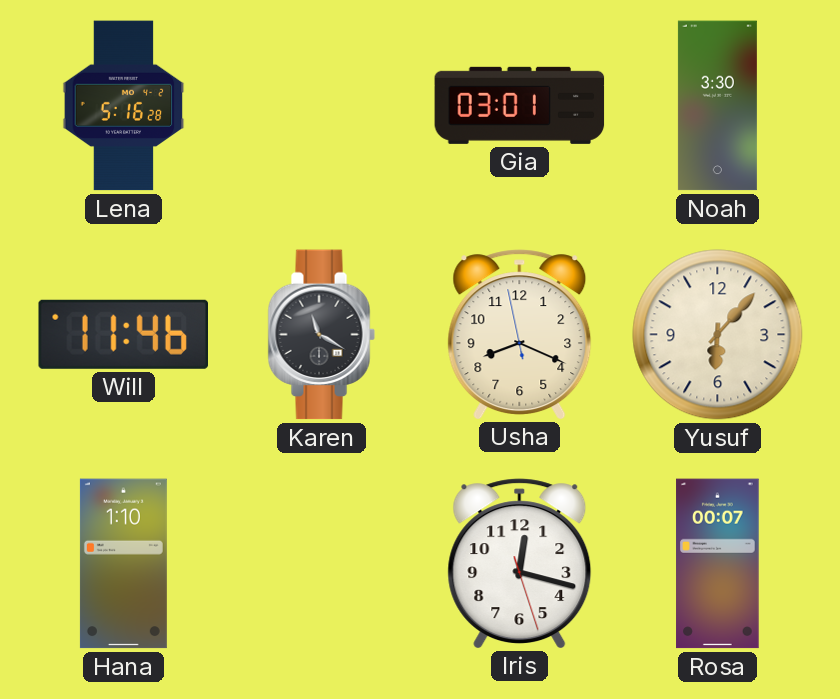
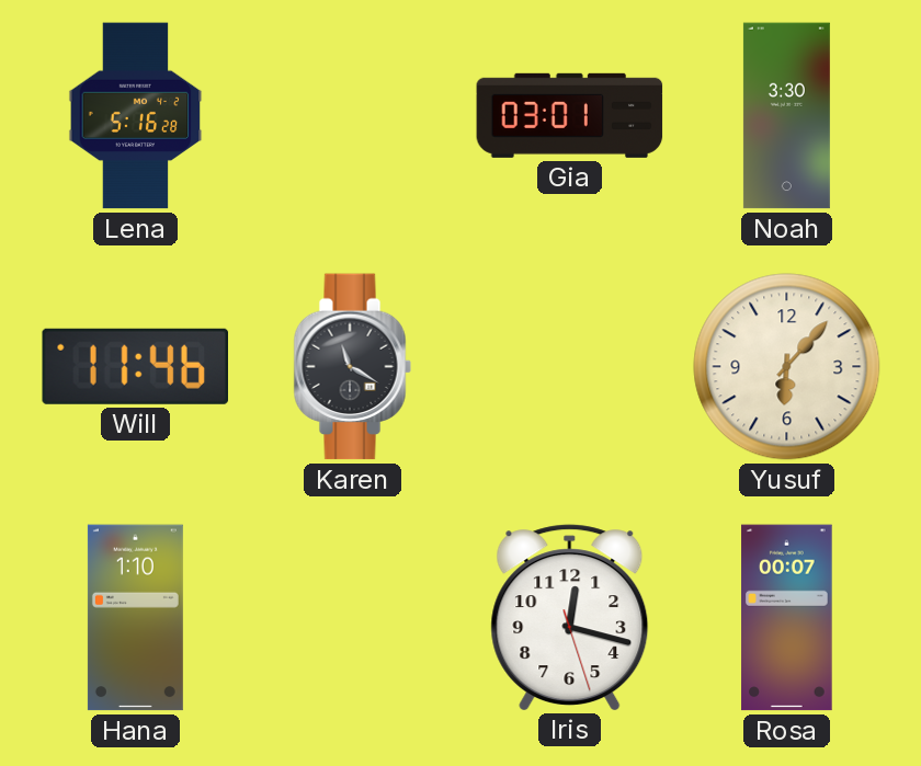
Usha: 8:18 -> none
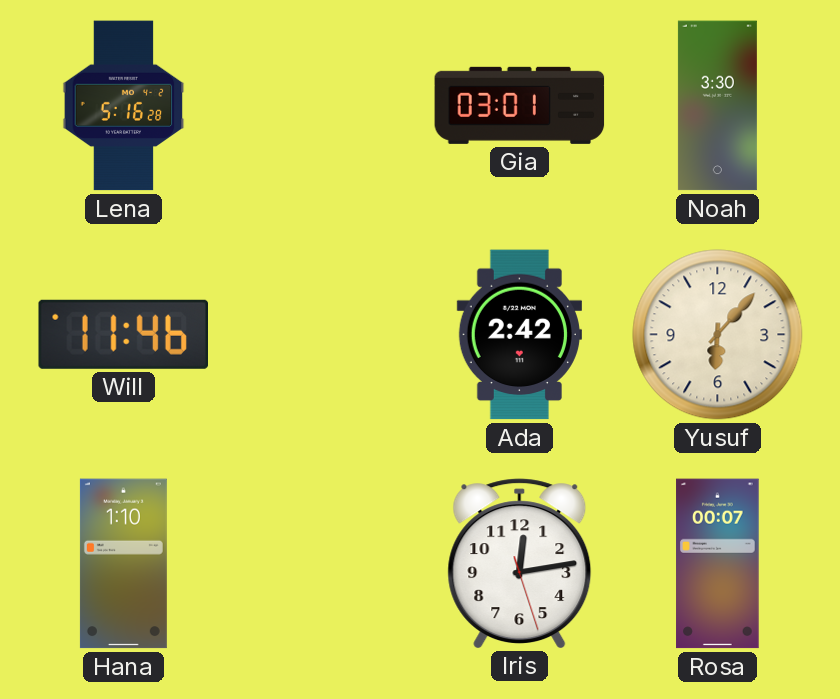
Karen: 11:20 -> none
Ada: none -> 2:42
Iris: 12:17 -> 12:13
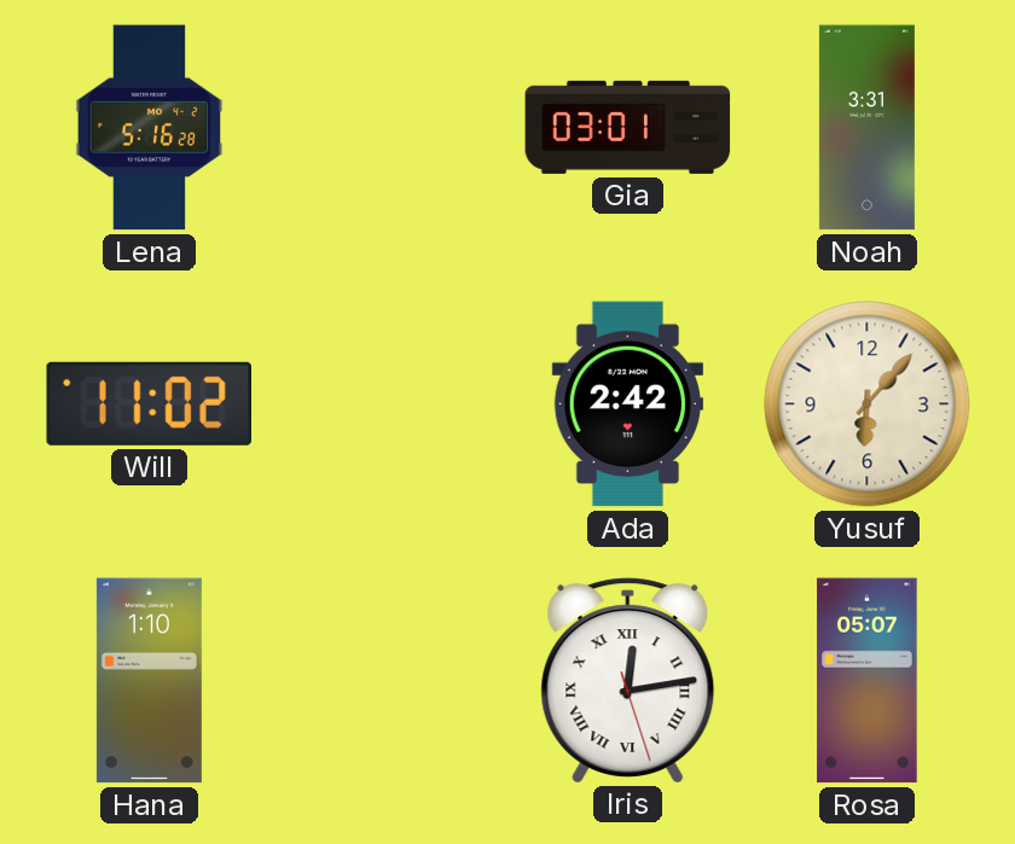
Noah: 3:30 -> 3:31
Will: 11:46 -> 11:02
Iris numerals: Arabic -> Roman
Rosa: 00:07 -> 05:07
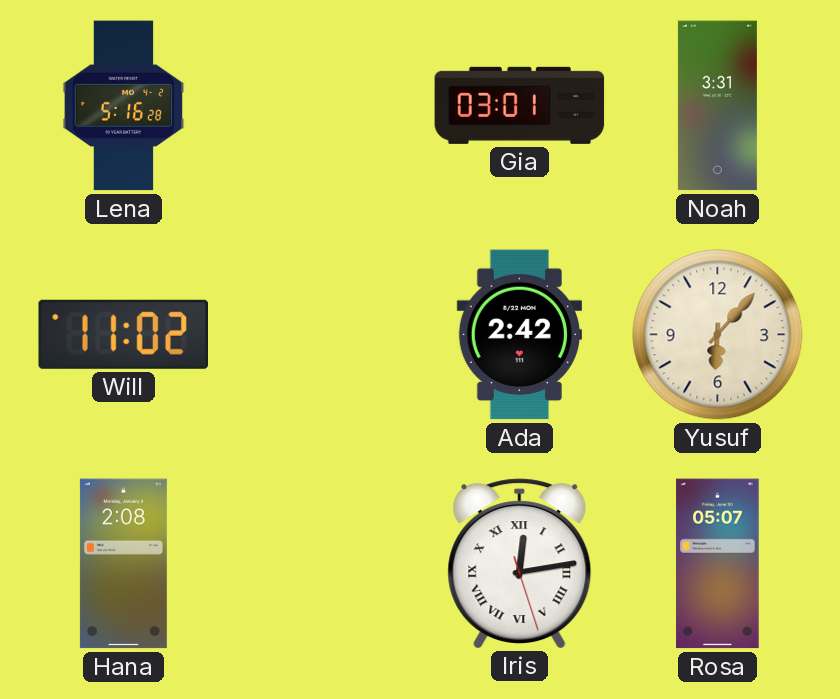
Hana: 1:10 -> 2:08
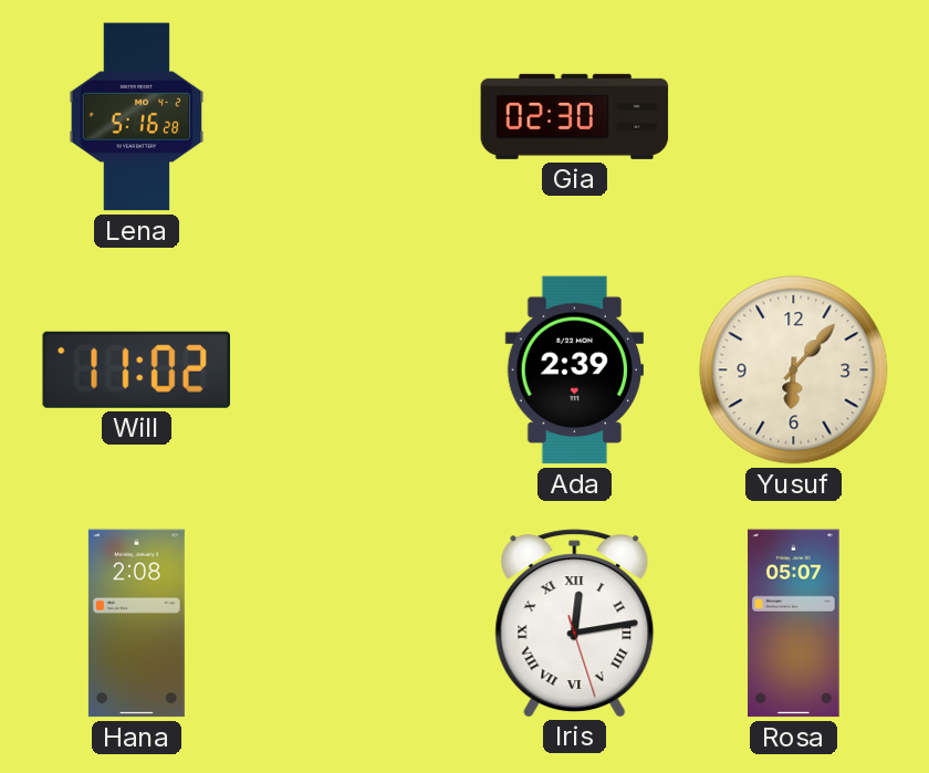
Gia: 03:01 -> 02:30
Noah: 3:31 -> none
Ada: 2:42 -> 2:39
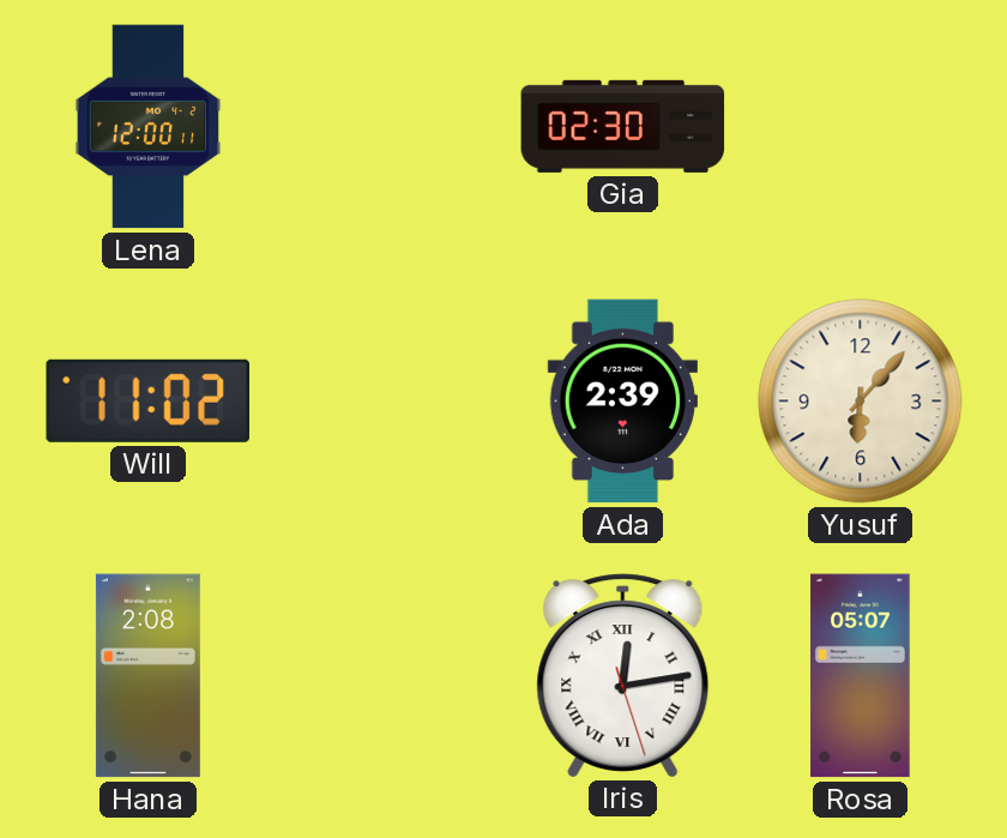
Lena: 5:16 -> 12:00
